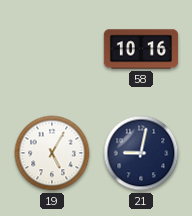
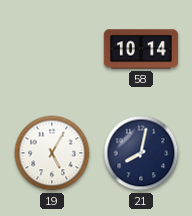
58: 10:16 -> 10:14
21: 9:02 -> 8:02
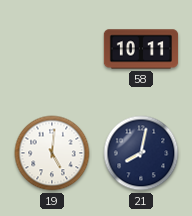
58: 10:14 -> 10:11
19: 5:05 -> 5:01
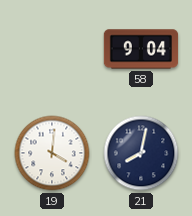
58: 10:11 -> 9:04
19: 5:01 -> 4:01
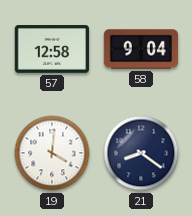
57: none -> 12:58
21: 8:02 -> 8:21
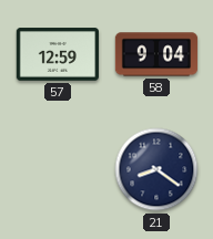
57: 12:58 -> 12:59
19: 4:01 -> none
